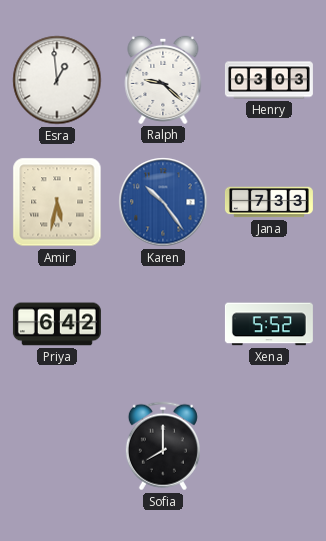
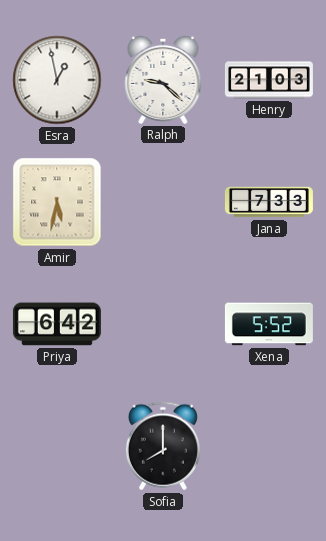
Esra: 12:59 -> 12:58
Henry: 03:03 -> 21:03
Karen: 10:24 -> none
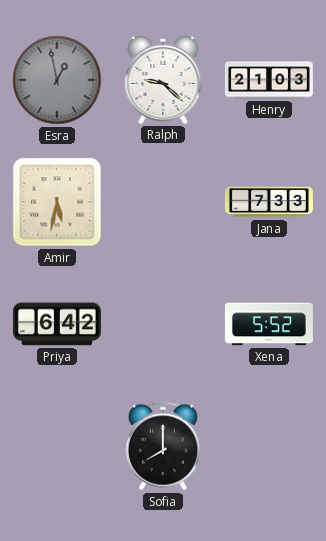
Esra dial: white -> grey
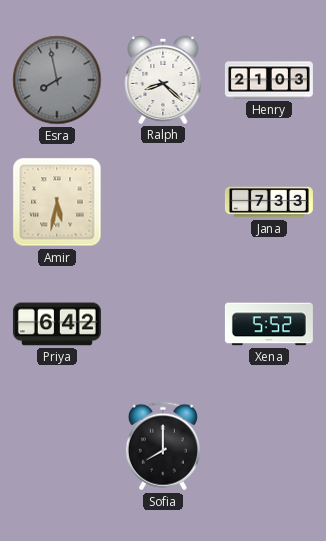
Esra: 12:58 -> 7:58
Ralph: 9:22 -> 8:22
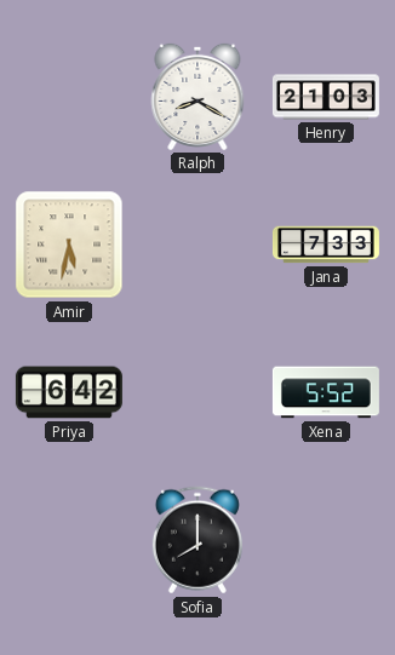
Esra: 7:58 -> none
Ralph: 8:22 -> 8:20
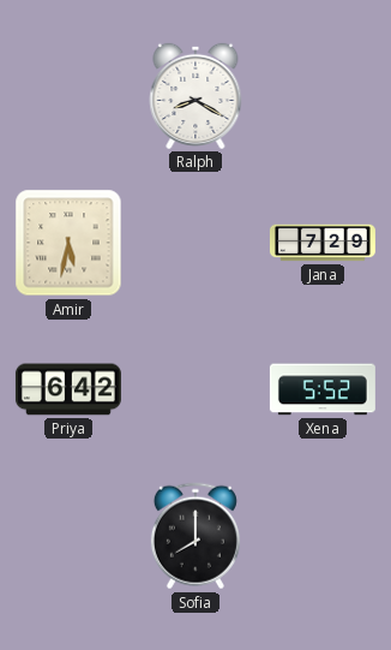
Henry: 21:03 -> none
Jana: 7:33 -> 7:29
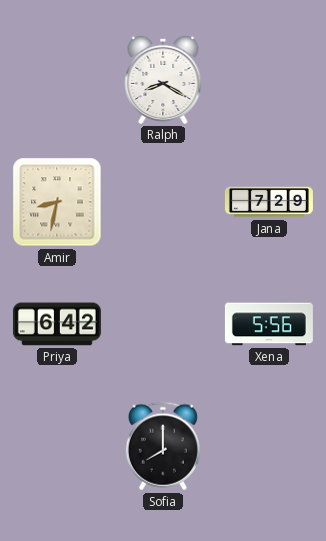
Amir: 5:32 -> 8:32
Xena: 5:52 -> 5:56
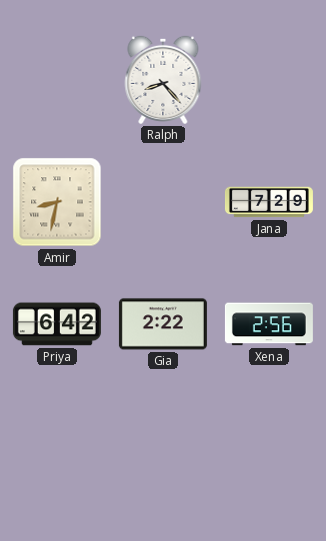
Ralph: 8:20 -> 8:23
Gia: none -> 2:22
Xena: 5:56 -> 2:56
Sofia: 8:00 -> none
